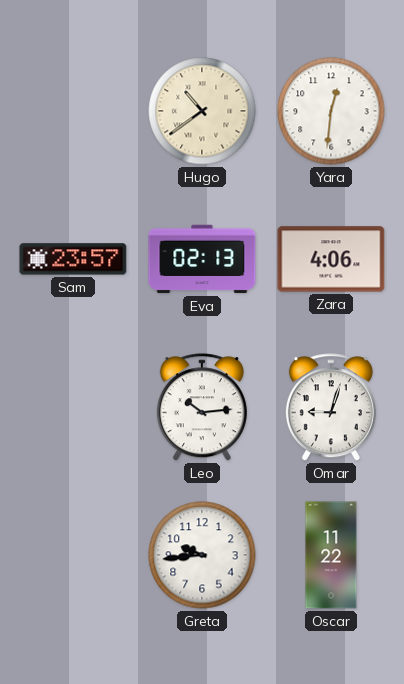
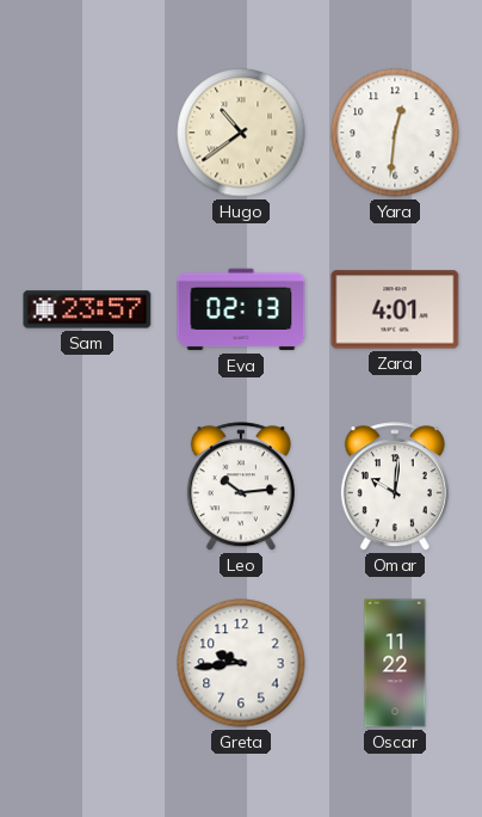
Zara: 4:06 -> 4:01
Omar: 9:03 -> 10:01
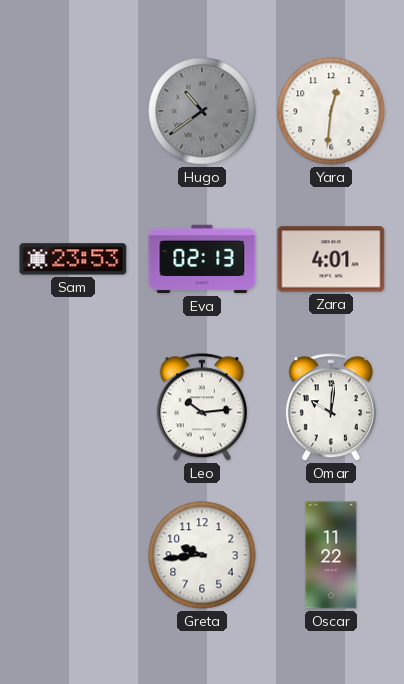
Hugo dial: cream -> grey
Sam: 23:57 -> 23:53
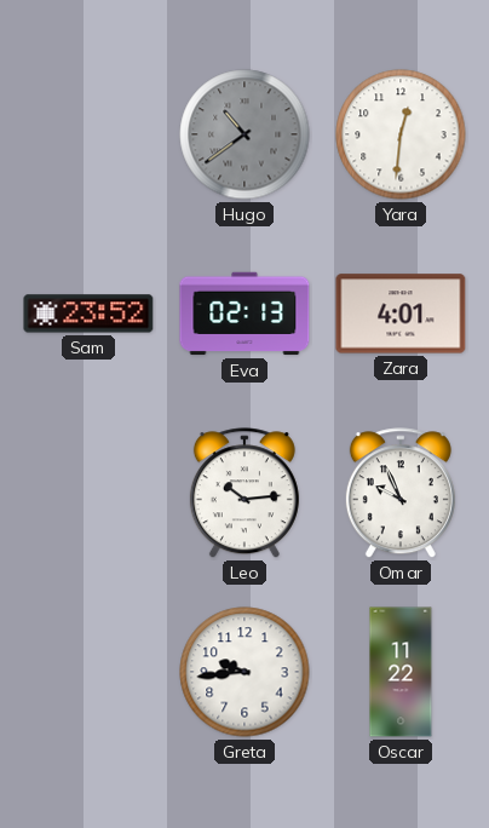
Sam: 23:53 -> 23:52
Omar: 10:01 -> 9:56
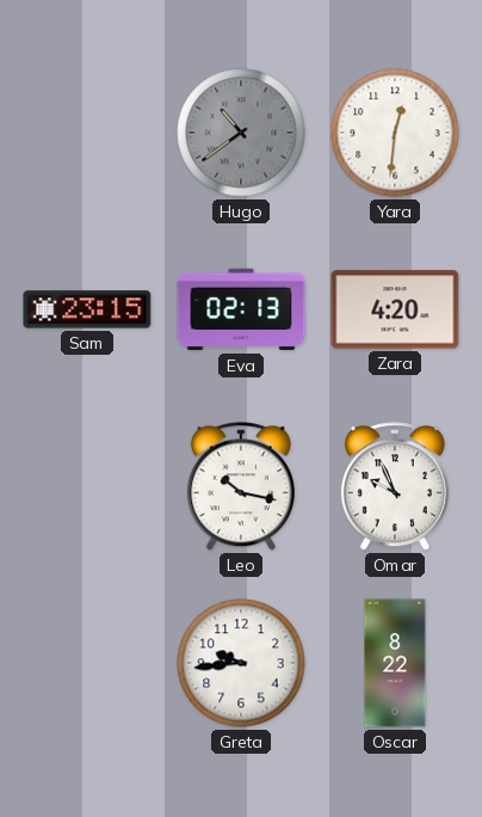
Sam: 23:52 -> 23:15
Zara: 4:01 -> 4:20
Leo: 10:14 -> 10:17
Oscar: 11:22 -> 8:22
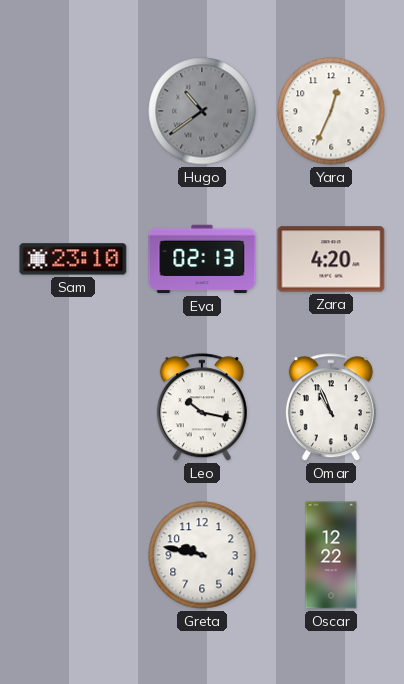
Yara: 12:31 -> 12:34
Sam: 23:15 -> 23:10
Omar: 9:56 -> 10:56
Greta: 9:44 -> 9:47
Oscar: 8:22 -> 12:22
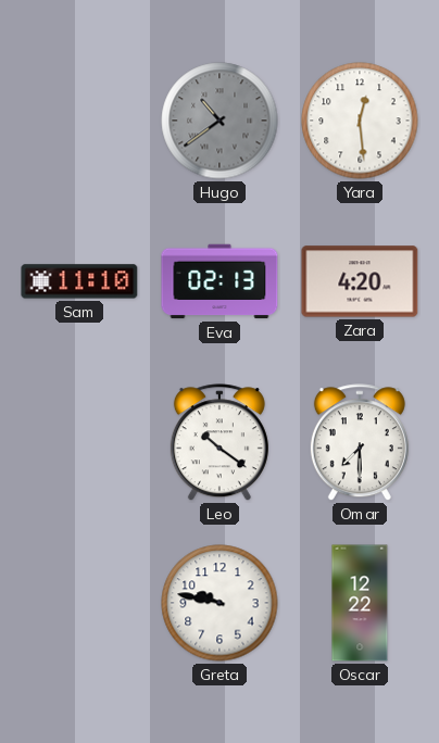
Yara: 12:34 -> 12:29
Sam: 23:10 -> 11:10
Leo: 10:17 -> 10:21
Omar: 10:56 -> 7:30
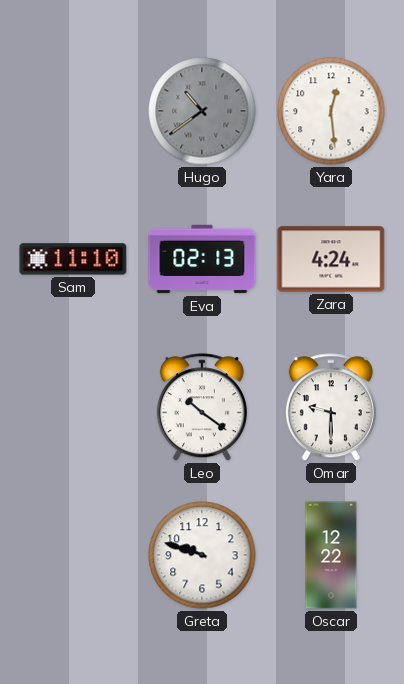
Zara: 4:20 -> 4:24
Omar: 7:30 -> 9:30
Greta: 9:47 -> 9:48
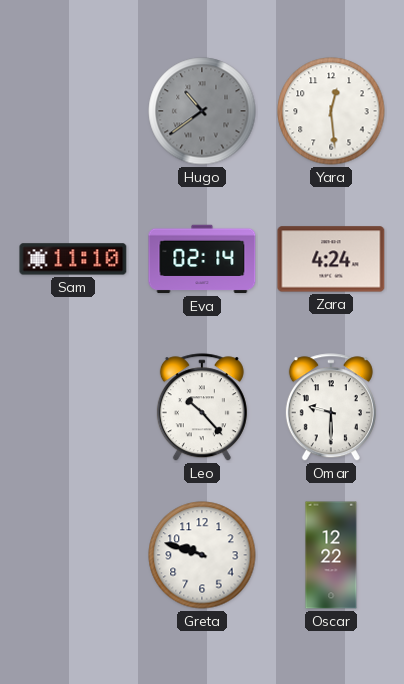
Eva: 02:13 -> 02:14
Leo: 10:21 -> 10:23
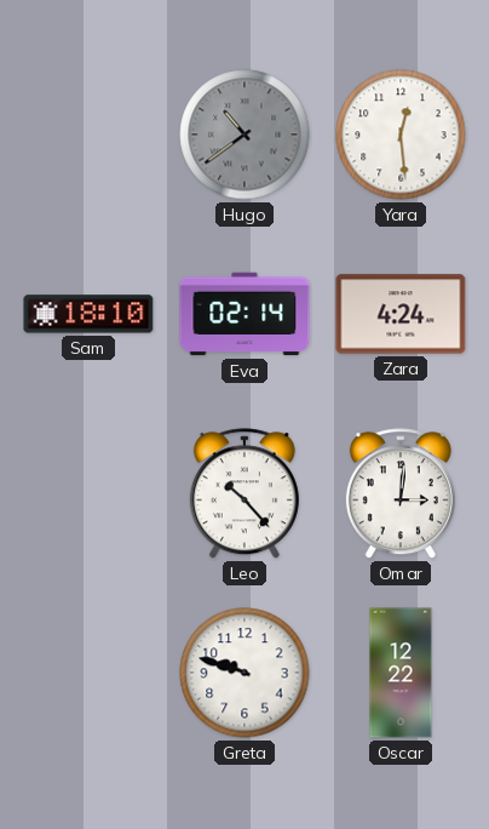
Sam: 11:10 -> 18:10
Omar: 9:30 -> 3:01
